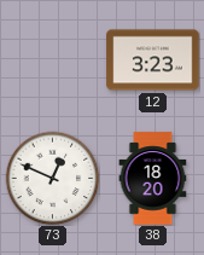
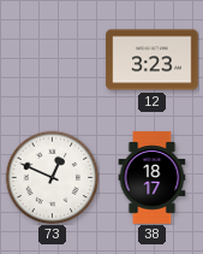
38: 18:20 -> 18:17
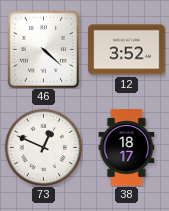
46: none -> 4:22
12: 3:23 -> 3:52
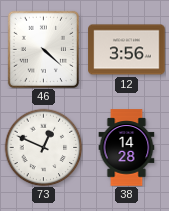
12: 3:52 -> 3:56
38: 18:17 -> 14:28
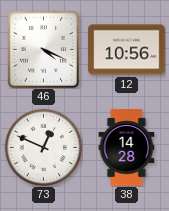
46: 4:22 -> 4:19
12: 3:56 -> 10:56
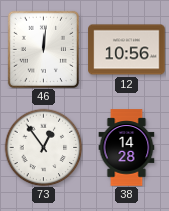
46: 4:19 -> 12:01
73: 12:49 -> 12:54
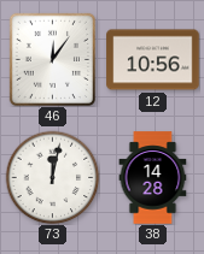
46: 12:01 -> 12:06
73: 12:54 -> 12:02
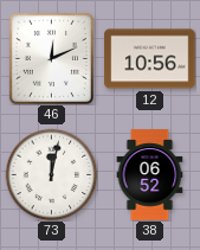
46: 12:06 -> 12:11
38: 14:28 -> 06:52
